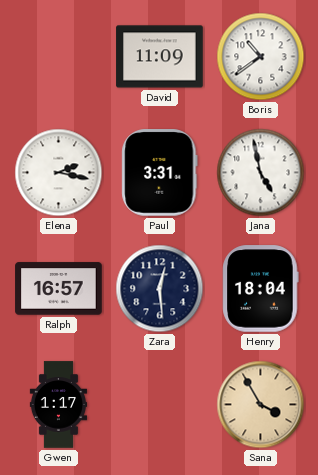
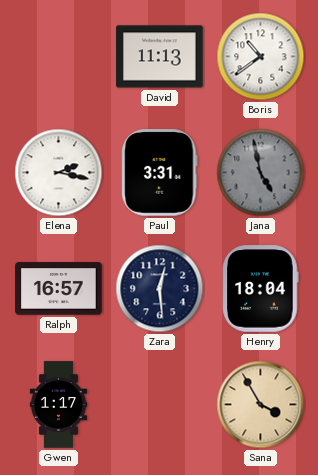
David: 11:09 -> 11:13
Jana dial: white -> grey
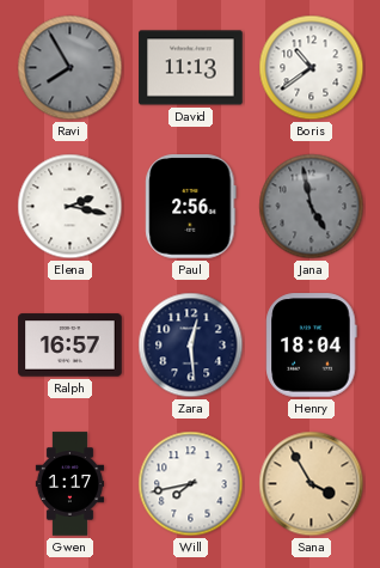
Ravi: none -> 7:55
Paul: 3:31 -> 2:56
Will: none -> 7:43
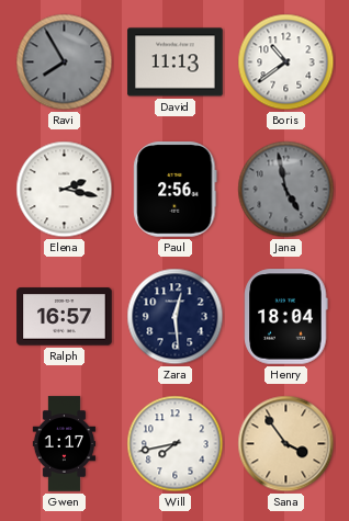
Sana: 3:55 -> 3:54
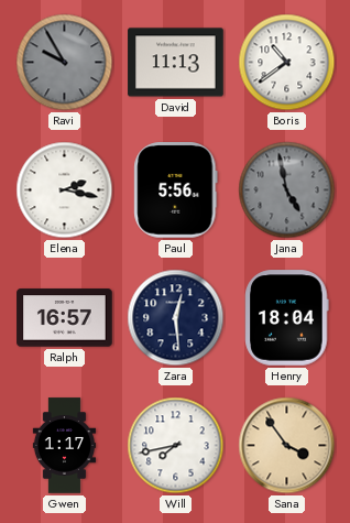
Ravi: 7:55 -> 9:55
Paul: 2:56 -> 5:56
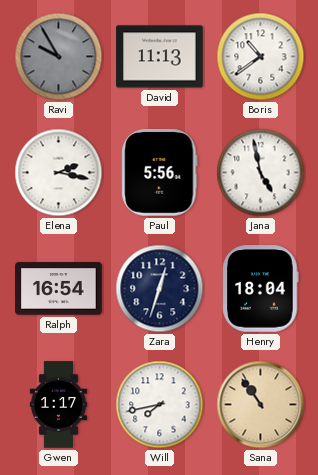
Jana dial: grey -> white
Ralph: 16:57 -> 16:54
Zara: 12:29 -> 12:33
Sana: 3:54 -> 10:54
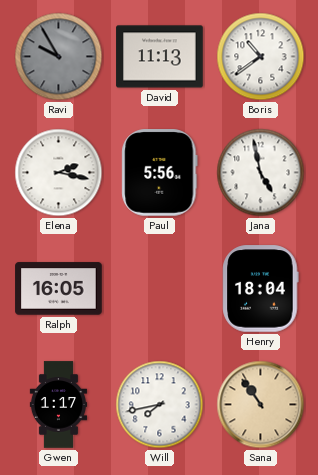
Ralph: 16:54 -> 16:05
Zara: 12:33 -> none
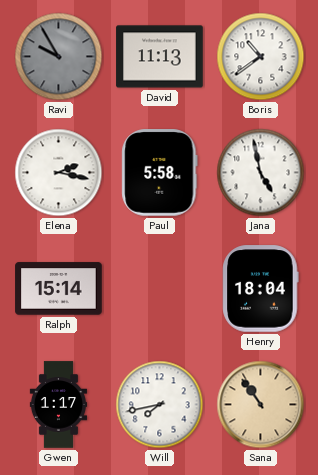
Paul: 5:56 -> 5:58
Ralph: 16:05 -> 15:14
